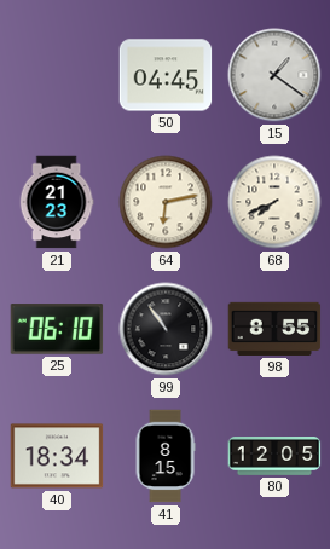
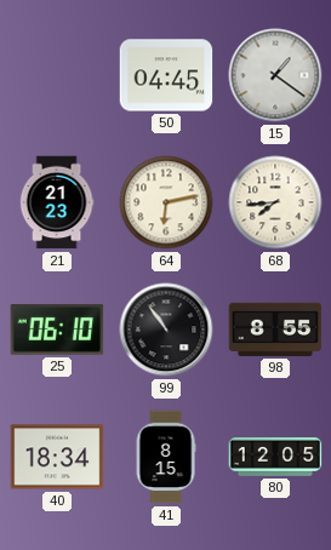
68: 7:41 -> 7:44
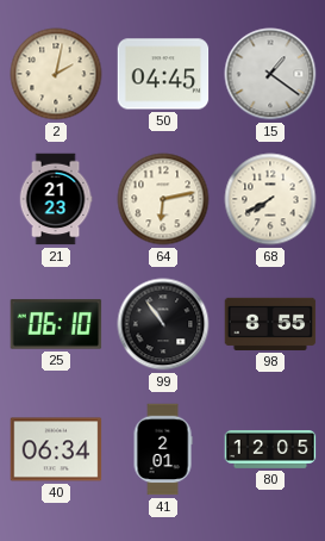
2: none -> 2:02
68: 7:44 -> 7:40
40: 18:34 -> 06:34
41: 8:15 -> 2:01
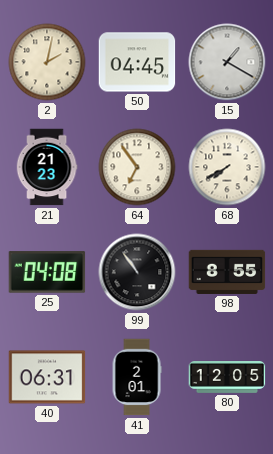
15: 1:21 -> 1:20
64: 6:13 -> 6:54
25: 06:10 -> 04:08
40: 06:34 -> 06:31
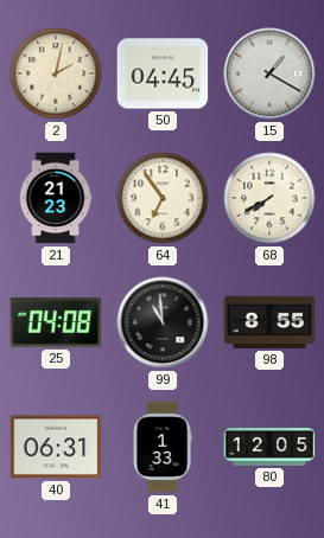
99: 10:54 -> 10:59
41: 2:01 -> 1:33
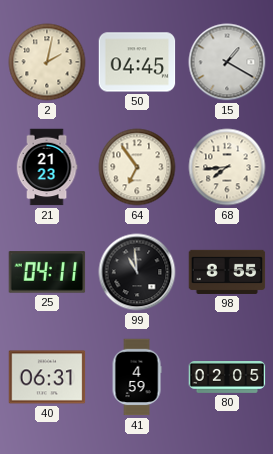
68: 7:40 -> 7:44
25: 04:08 -> 04:11
41: 1:33 -> 4:59
80: 12:05 -> 02:05
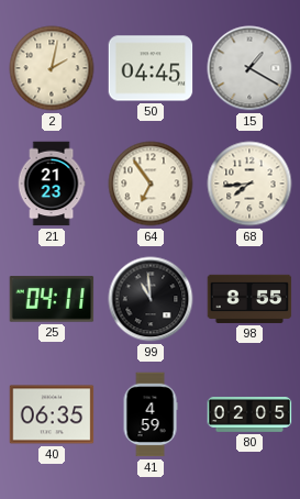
40: 06:31 -> 06:35
